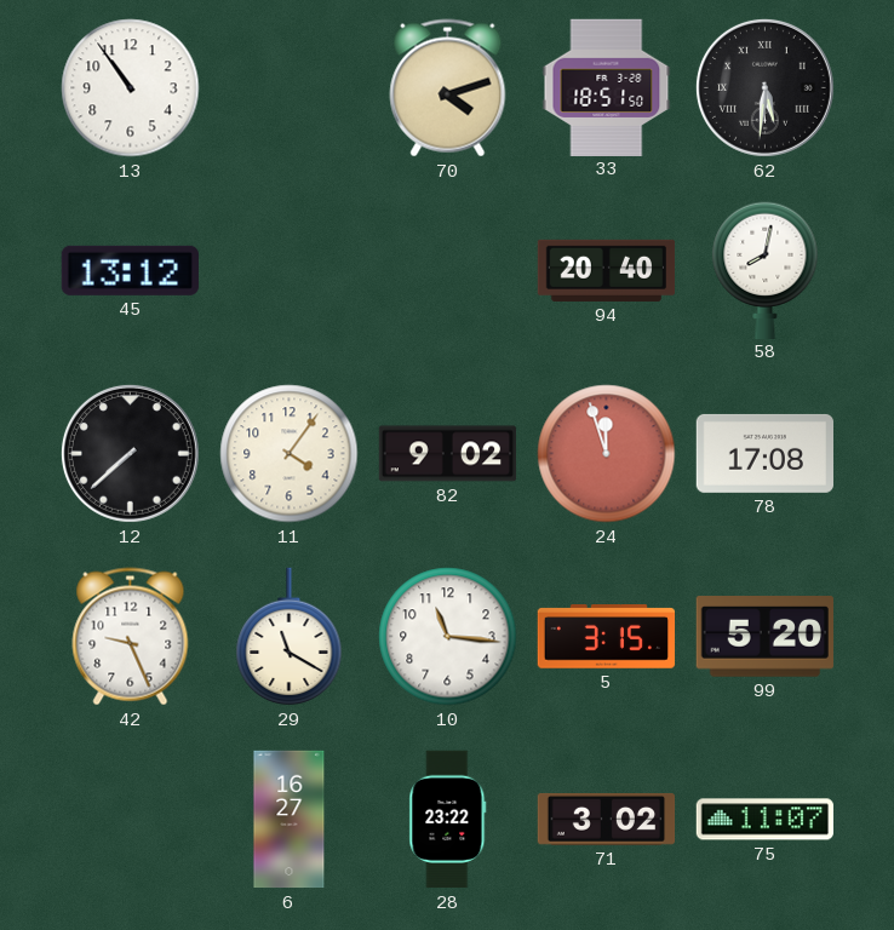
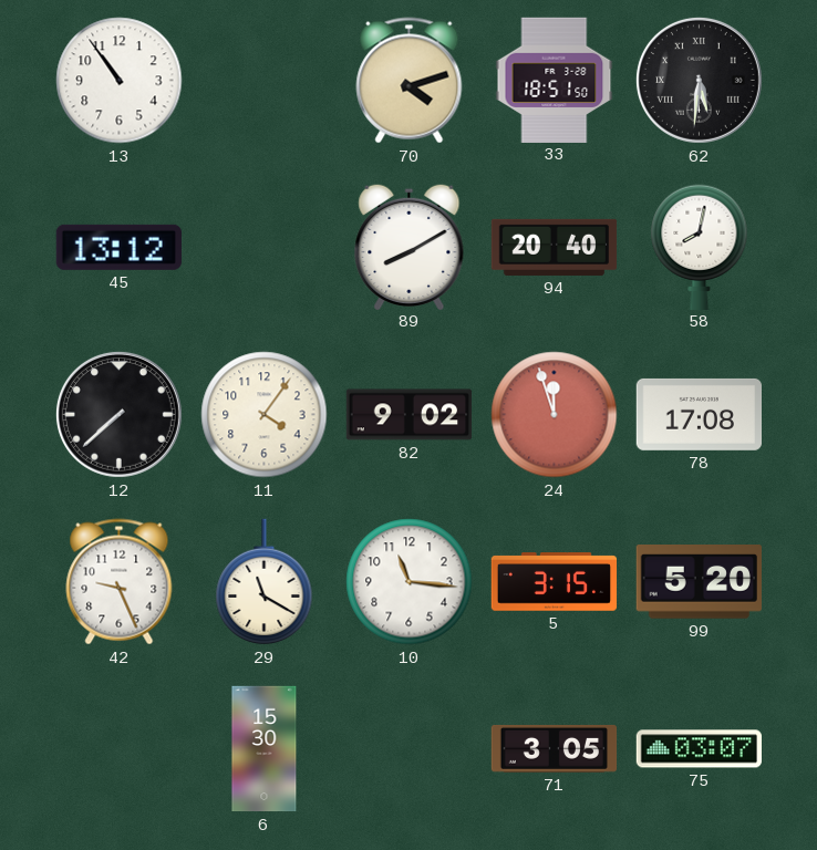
89: none -> 8:10
6: 16:27 -> 15:30
28: 23:22 -> none
71: 3:02 -> 3:05
75: 11:07 -> 03:07
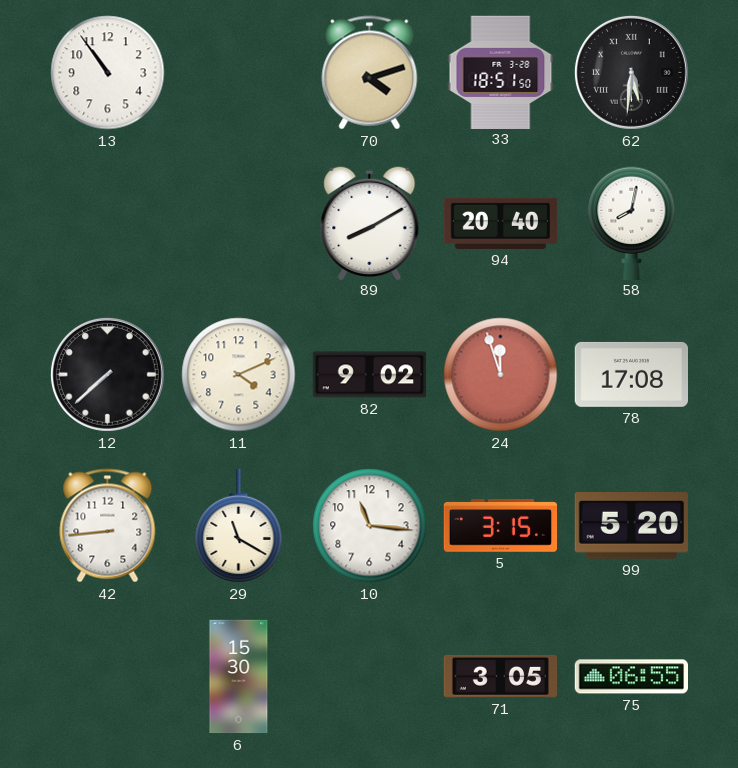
45: 13:12 -> none
11: 4:06 -> 4:11
42: 9:26 -> 8:44
75: 03:07 -> 06:55
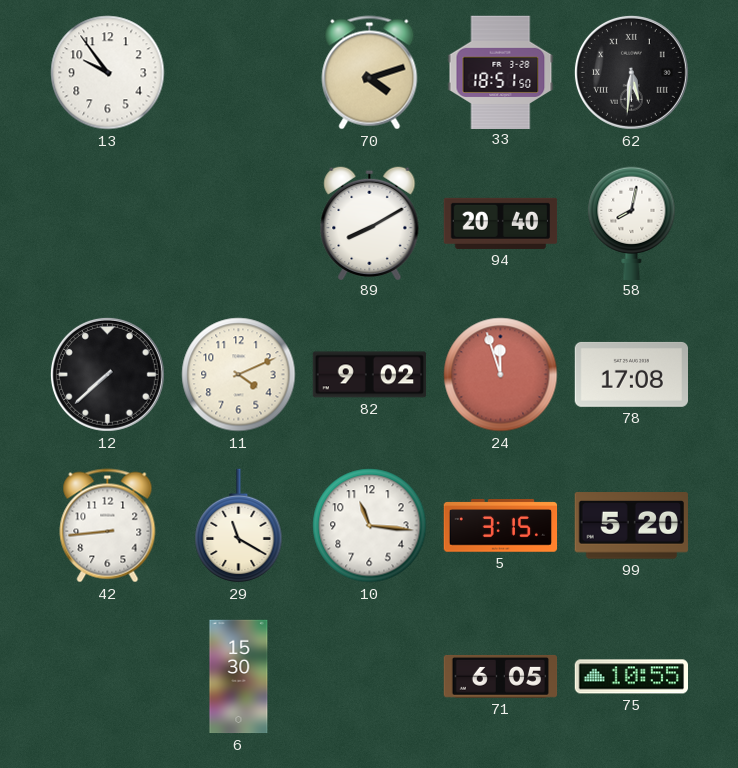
13: 10:54 -> 9:54
71: 3:05 -> 6:05
75: 06:55 -> 10:55
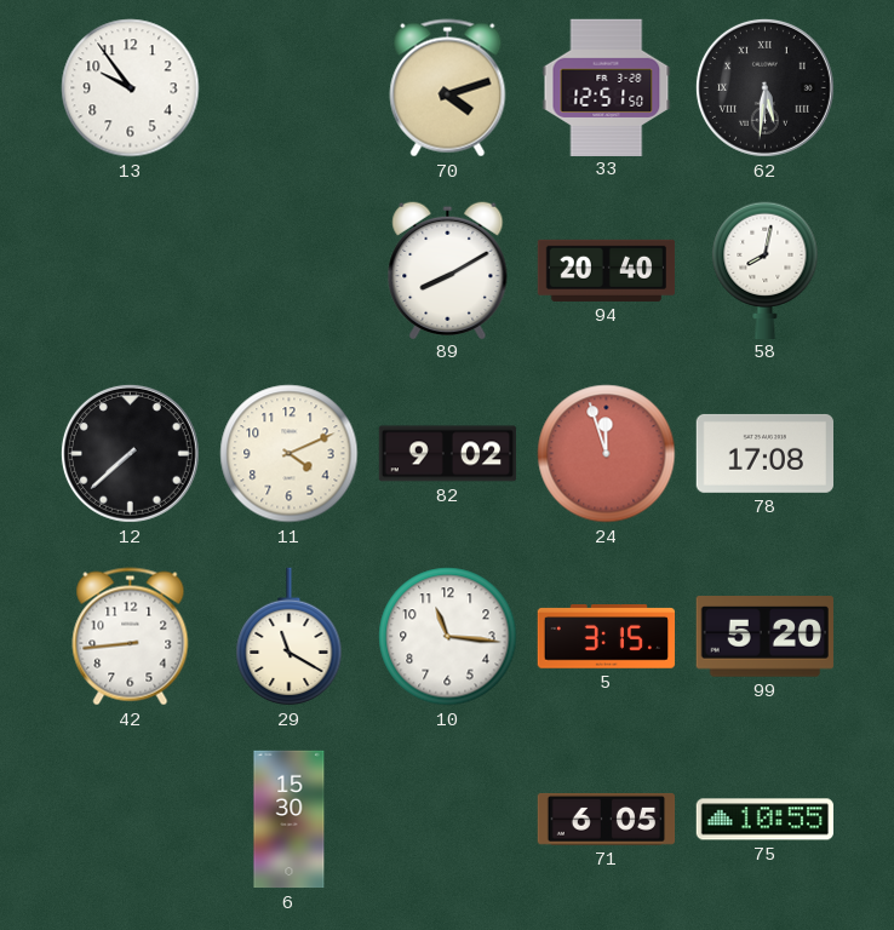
33: 18:51 -> 12:51
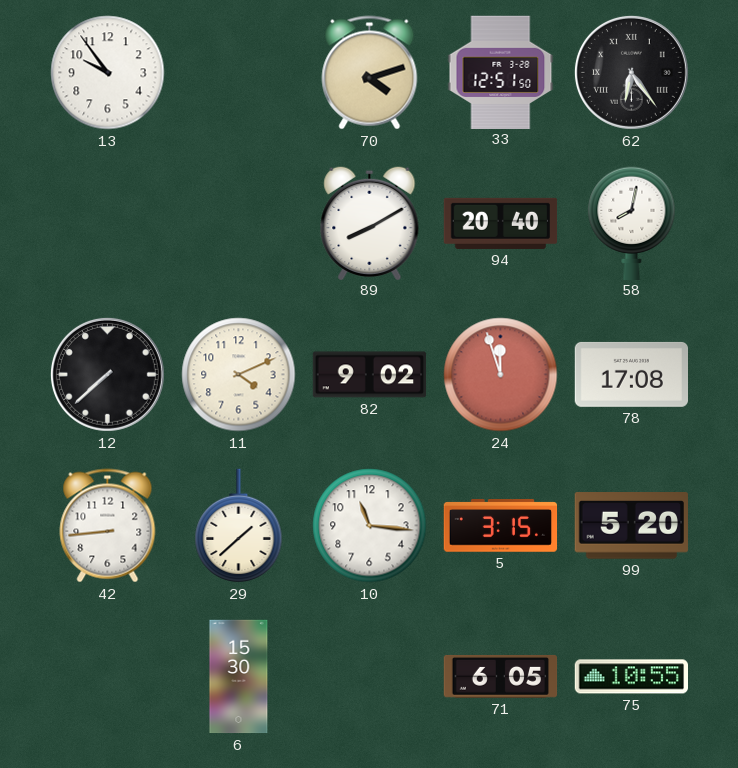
62: 5:31 -> 6:24
29: 11:20 -> 1:38
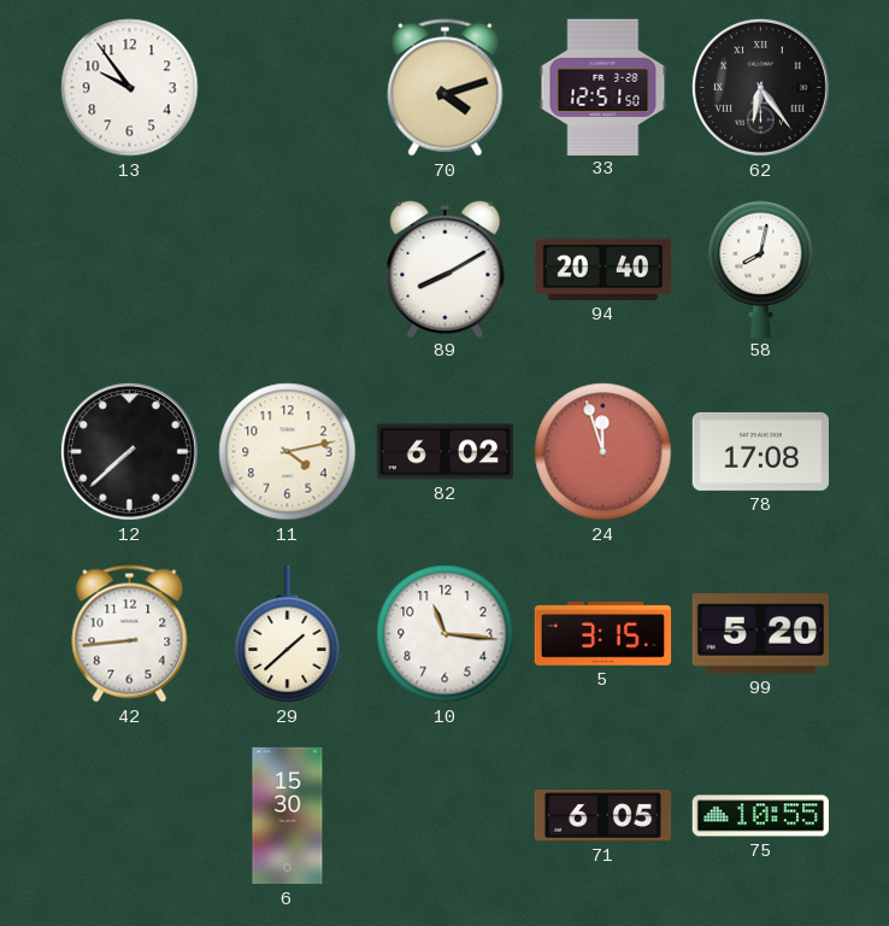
11: 4:11 -> 4:13
82: 9:02 -> 6:02
